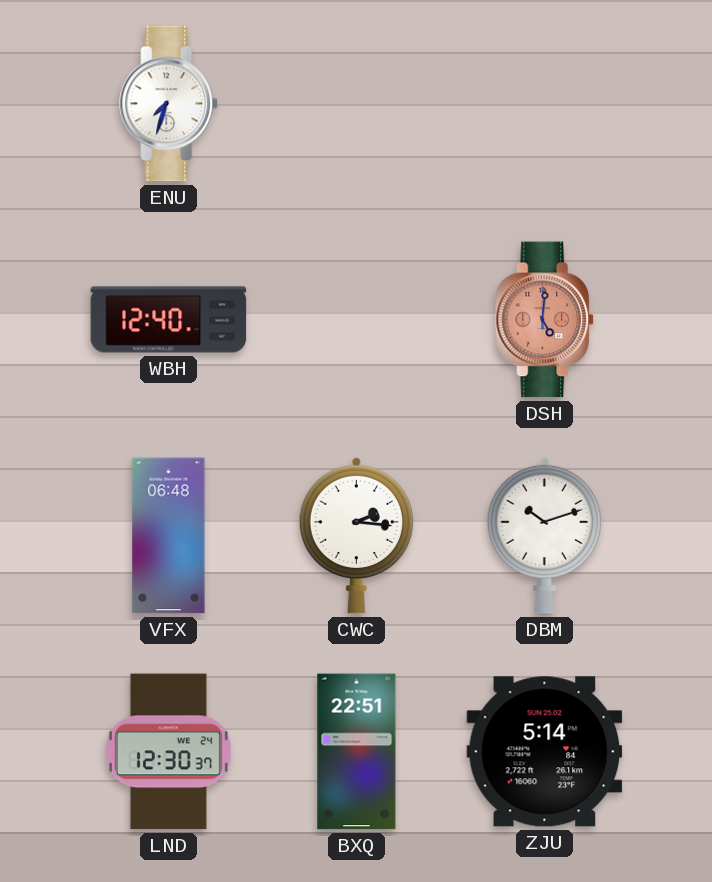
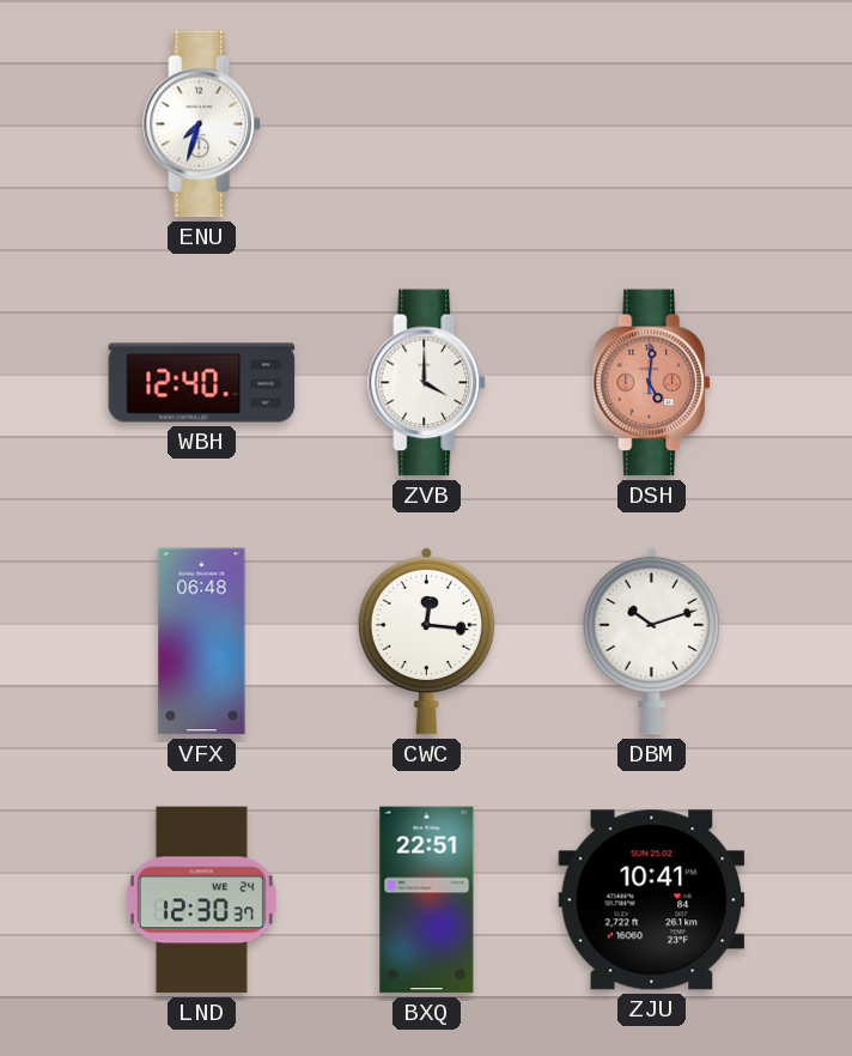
ZVB: none -> 4:00
CWC: 2:16 -> 12:16
ZJU: 5:14 -> 10:41
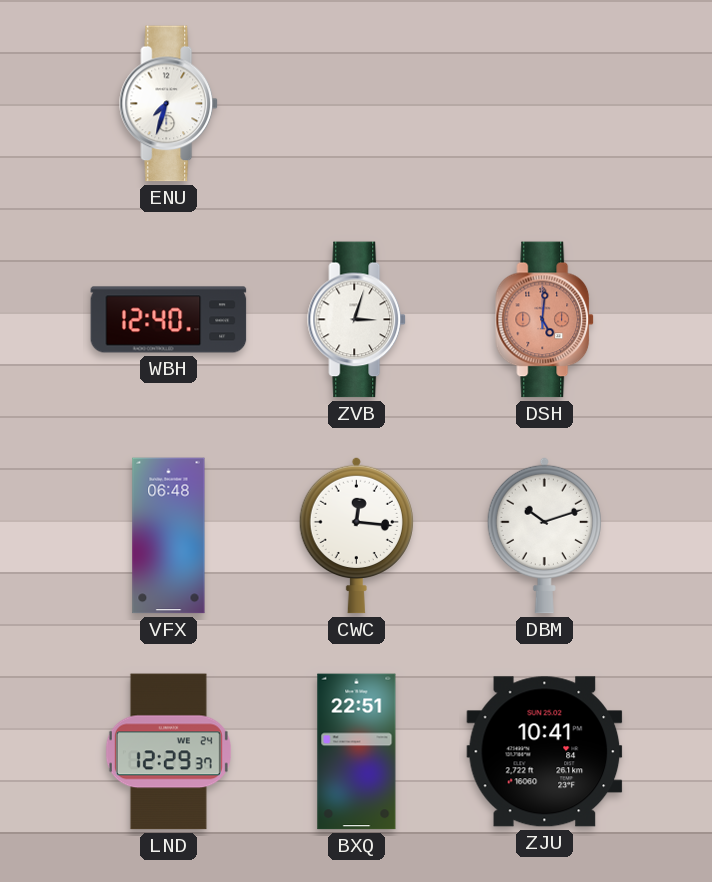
ZVB: 4:00 -> 3:03
LND: 12:30 -> 12:29
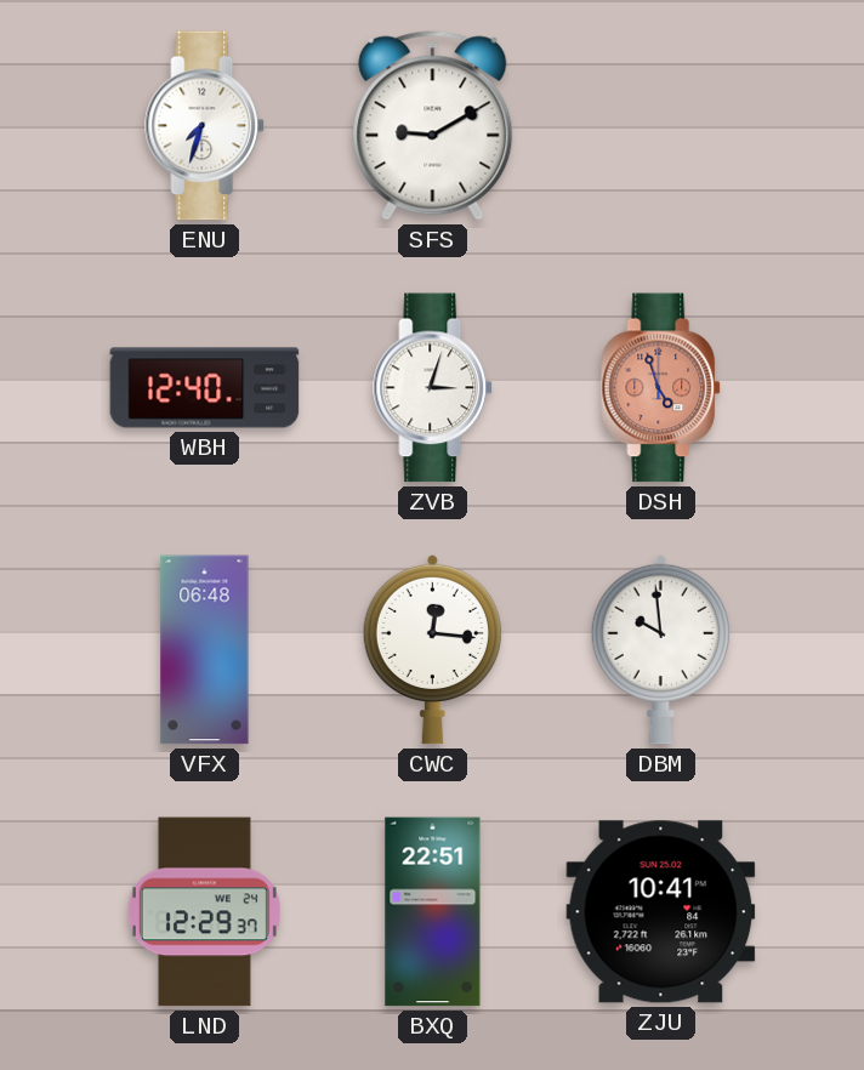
SFS: none -> 9:10
DSH: 5:01 -> 4:57
DBM: 10:12 -> 9:59
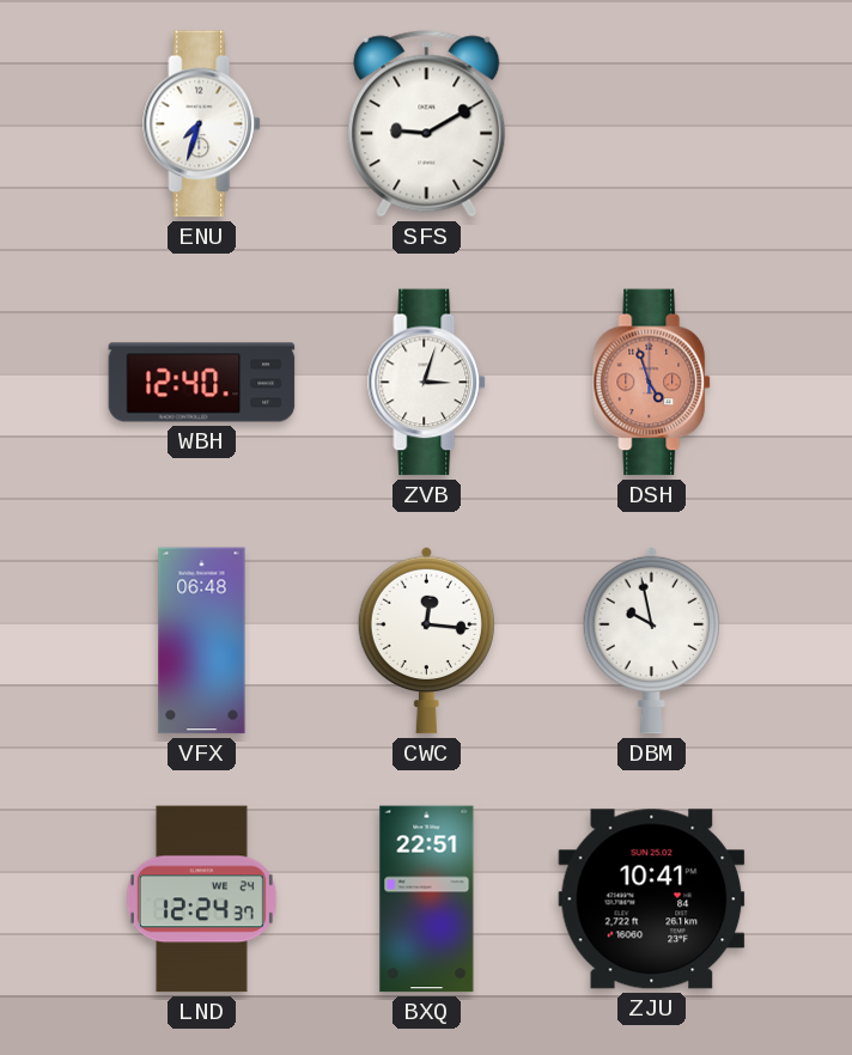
DBM: 9:59 -> 9:58
LND: 12:29 -> 12:24
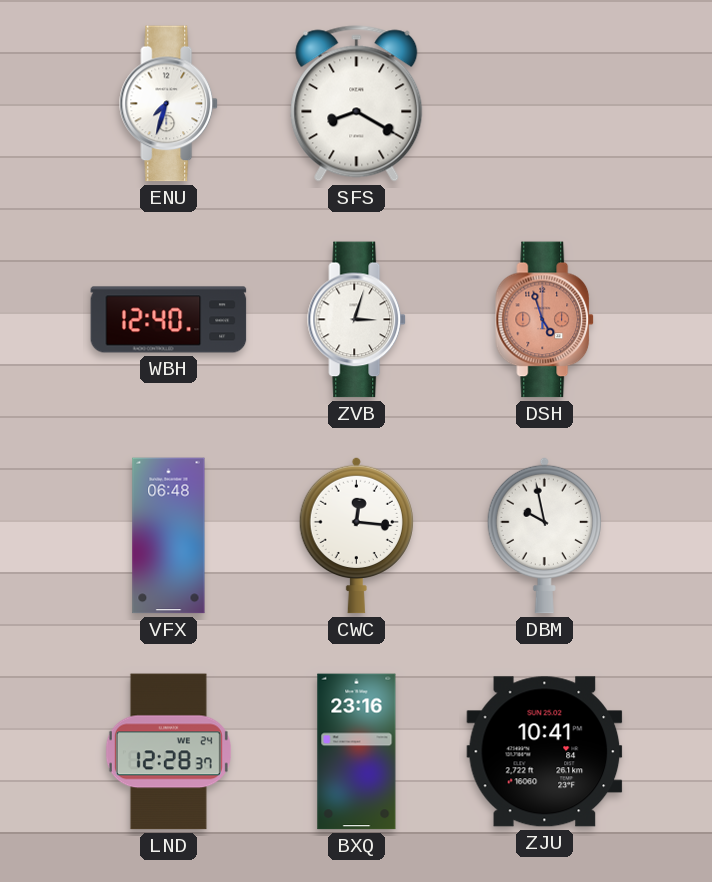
SFS: 9:10 -> 8:20
LND: 12:24 -> 12:28
BXQ: 22:51 -> 23:16
